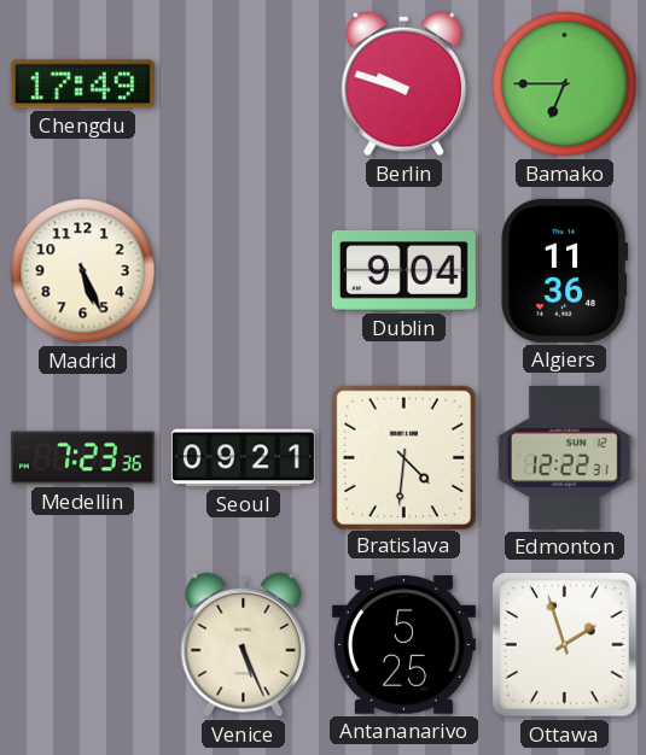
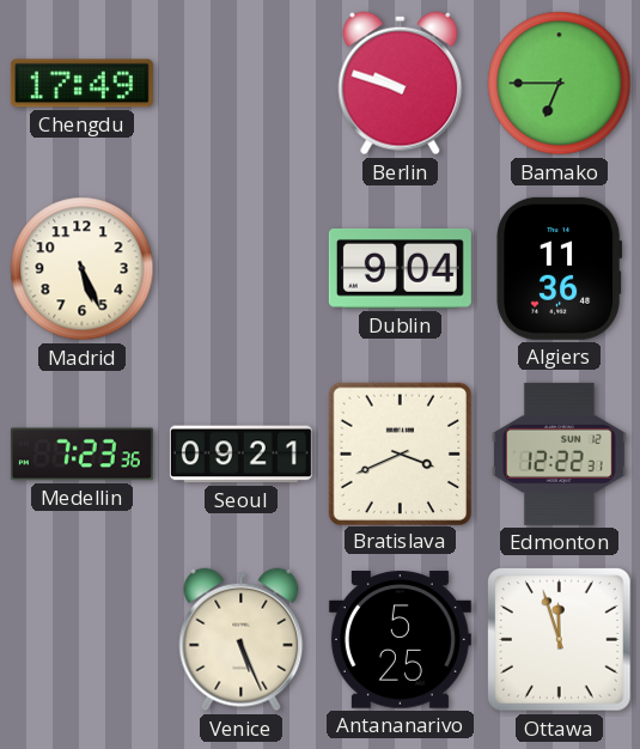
Bratislava: 4:31 -> 3:41
Ottawa: 1:57 -> 11:57
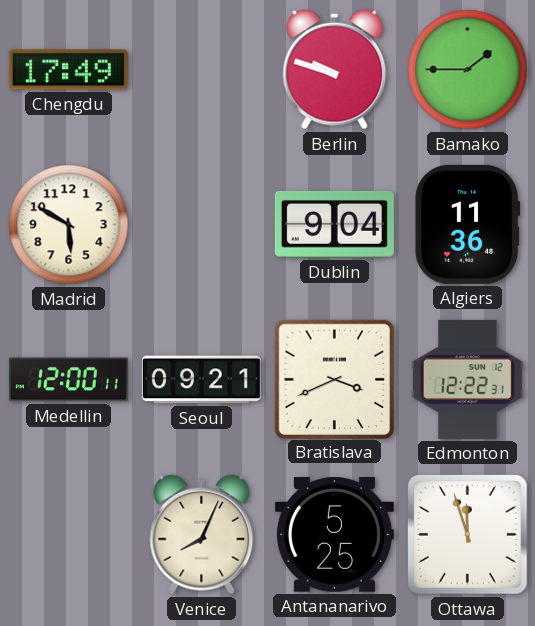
Bamako: 6:45 -> 1:45
Madrid: 5:26 -> 5:50
Medellin: 7:23 -> 12:00
Venice: 5:26 -> 8:04
